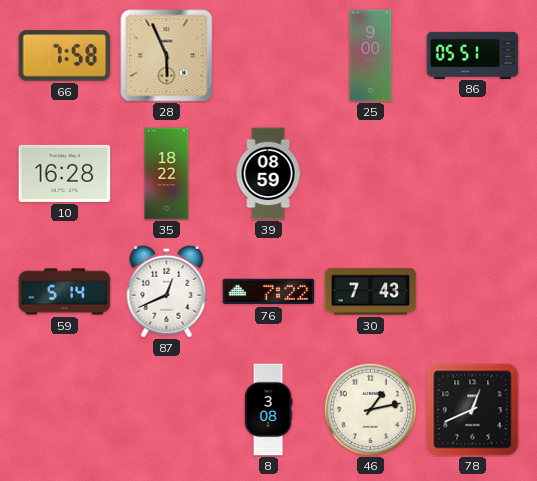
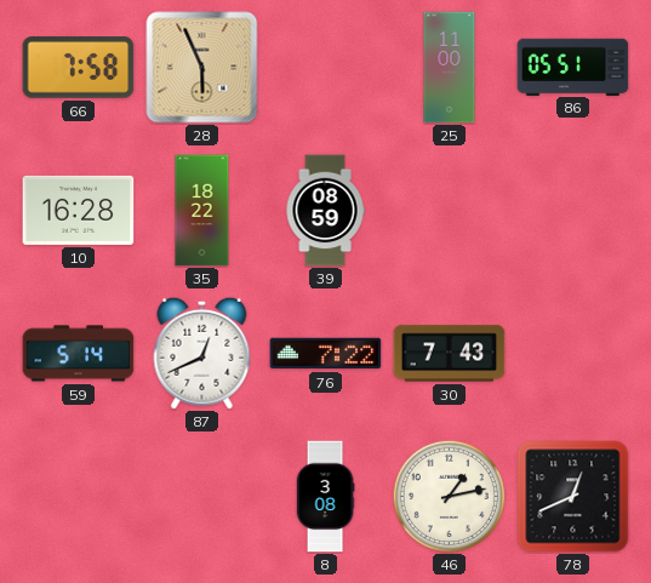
25: 9:00 -> 11:00
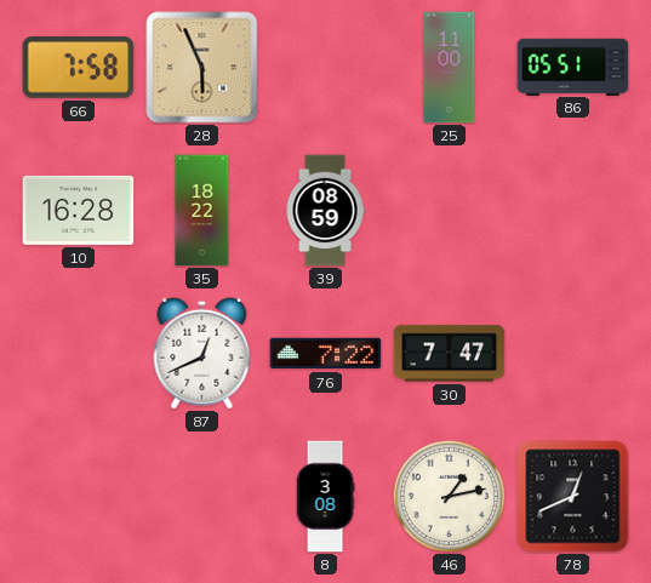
59: 5:14 -> none
30: 7:43 -> 7:47
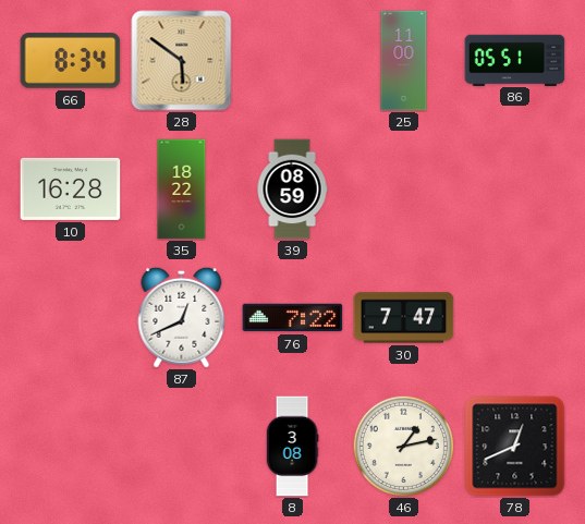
66: 7:58 -> 8:34
28: 5:56 -> 5:51
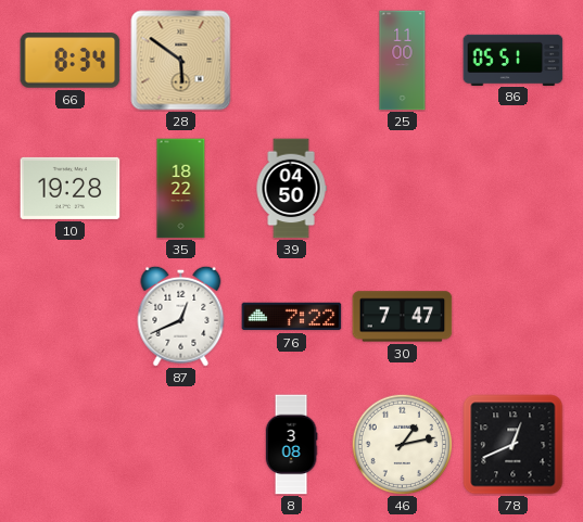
10: 16:28 -> 19:28
39: 08:59 -> 04:50
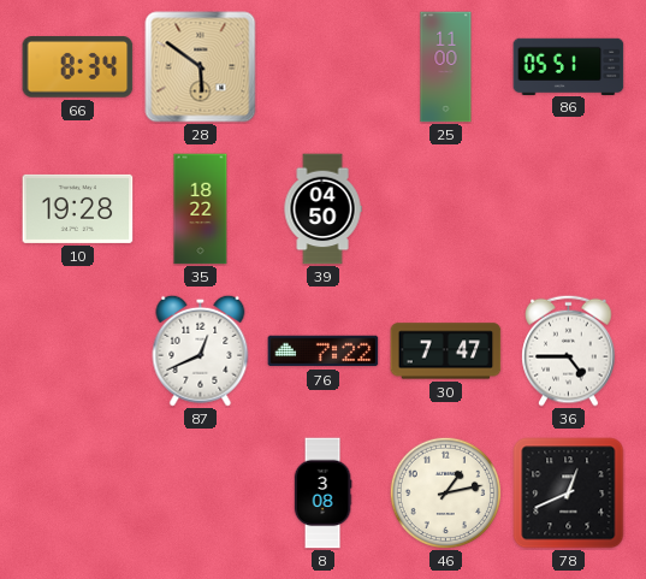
36: none -> 4:45
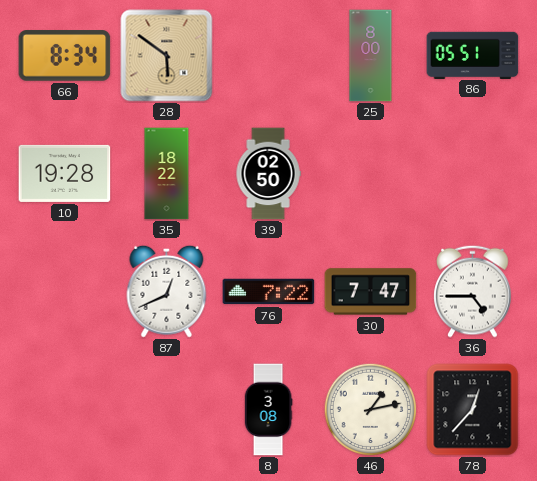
25: 11:00 -> 8:00
39: 04:50 -> 02:50
78: 12:41 -> 12:37
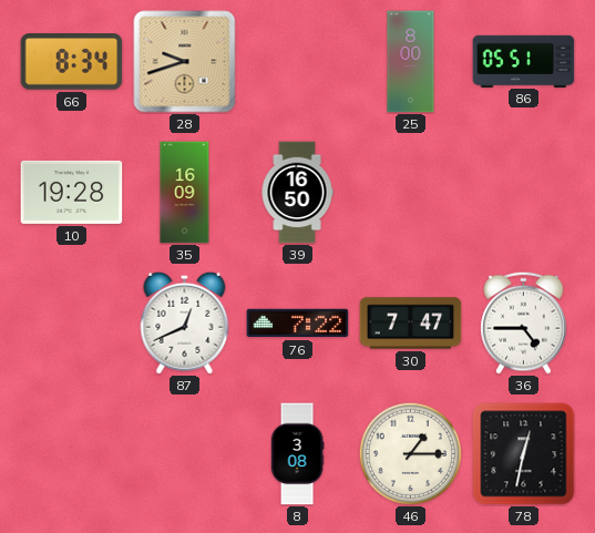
28: 5:51 -> 9:42
35: 18:22 -> 16:09
39: 02:50 -> 16:50
46: 1:13 -> 1:15
78: 12:37 -> 12:32
